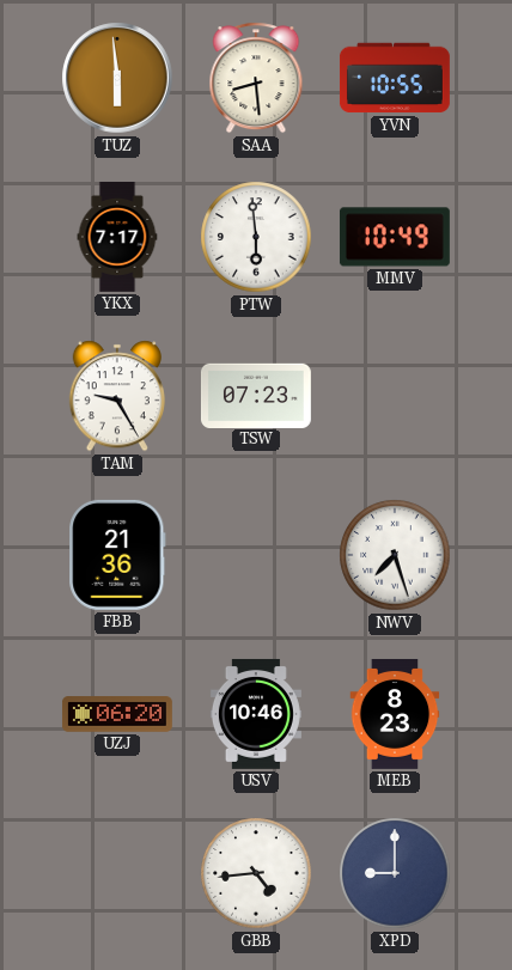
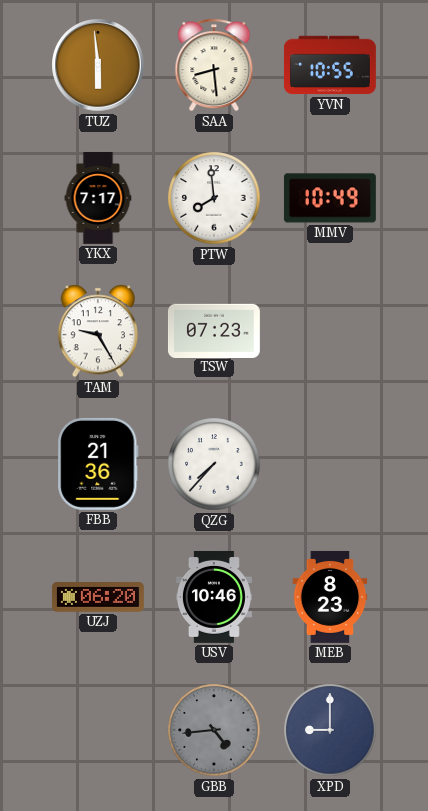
PTW: 5:59 -> 7:59
QZG: none -> 7:37
NWV: 7:27 -> none
GBB dial: white -> grey
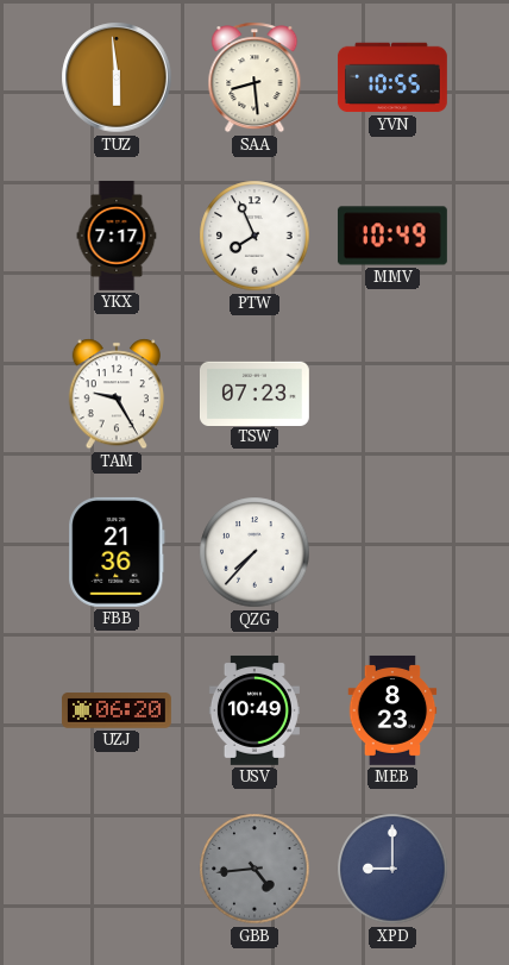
PTW: 7:59 -> 7:56
USV: 10:46 -> 10:49
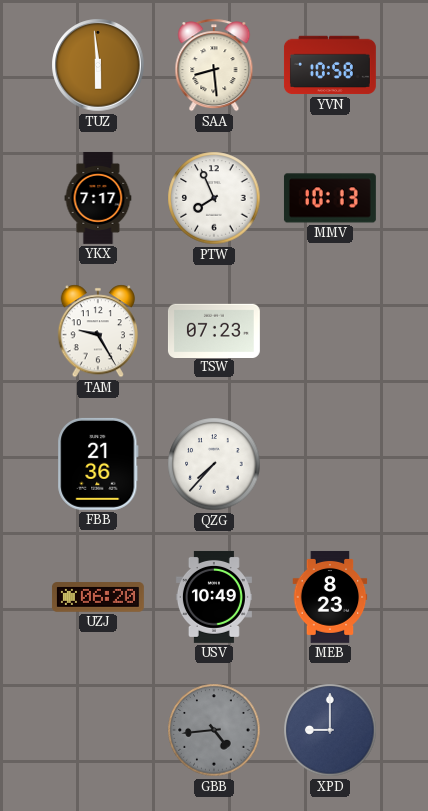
YVN: 10:55 -> 10:58
MMV: 10:49 -> 10:13
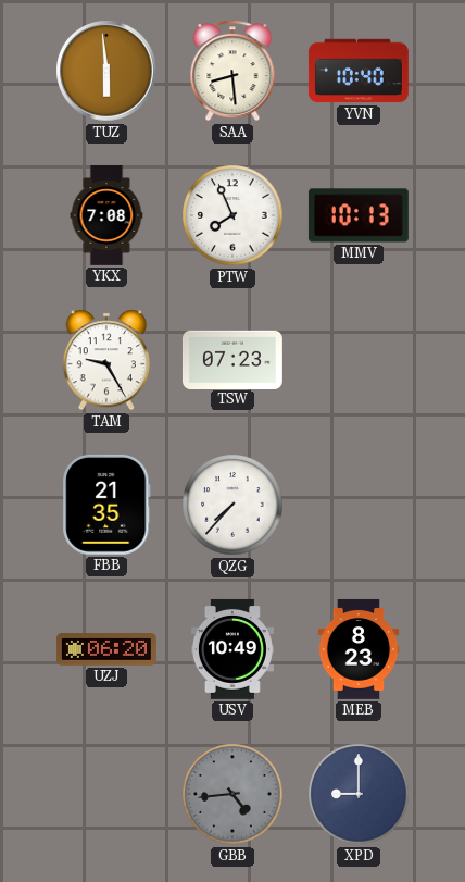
YVN: 10:58 -> 10:40
YKX: 7:17 -> 7:08
FBB: 21:36 -> 21:35
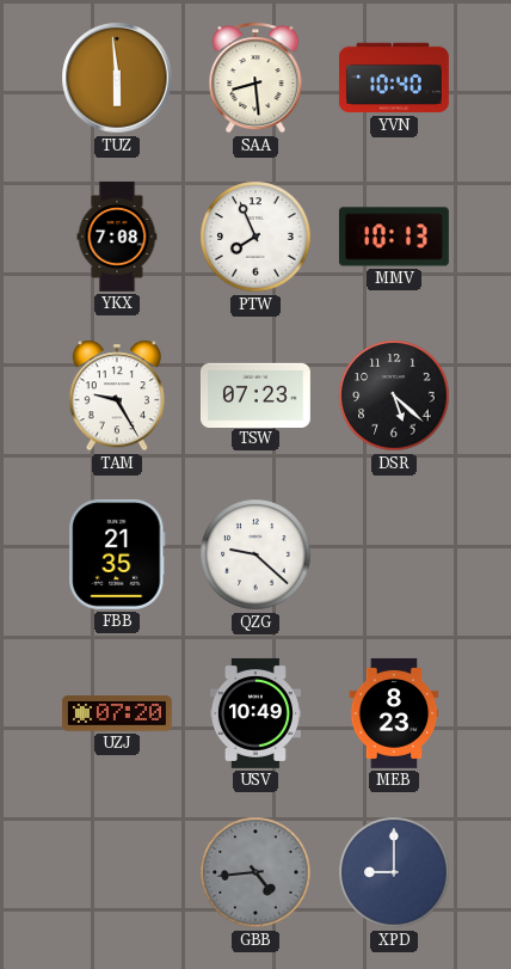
DSR: none -> 5:22
QZG: 7:37 -> 9:22
UZJ: 06:20 -> 07:20
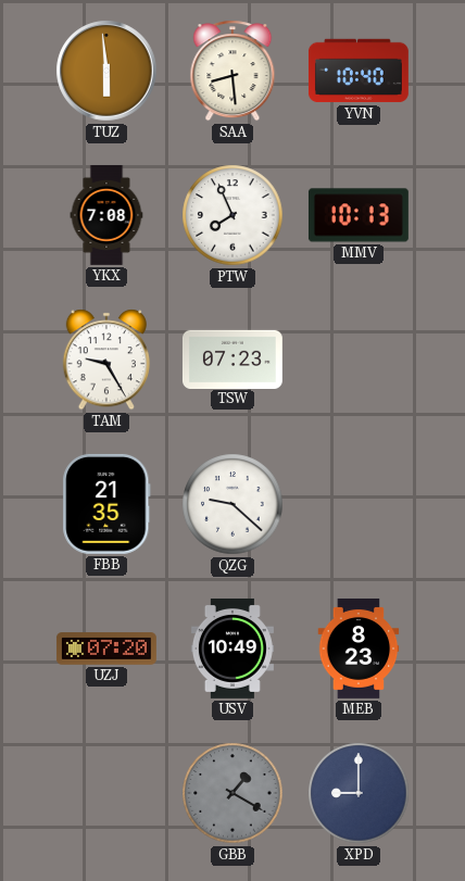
DSR: 5:22 -> none
GBB: 4:44 -> 1:20
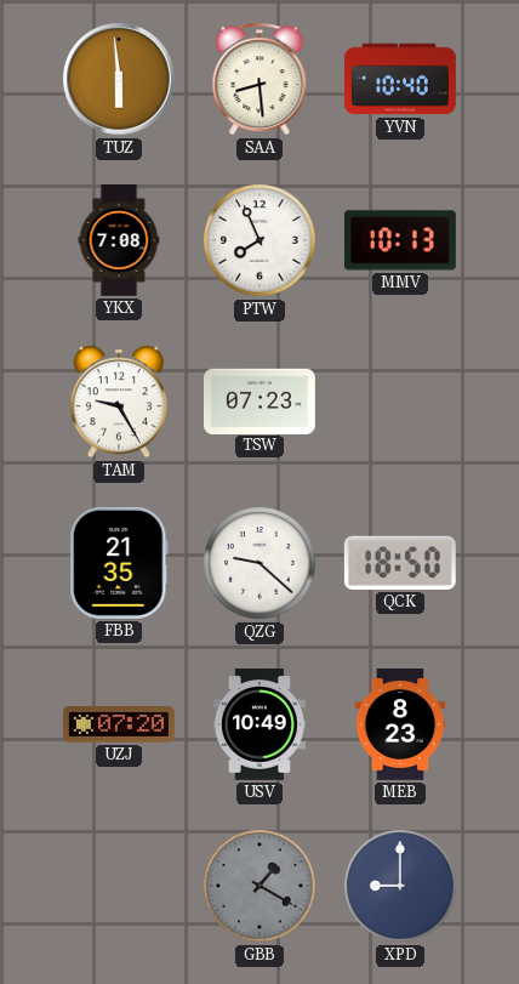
QCK: none -> 18:50
